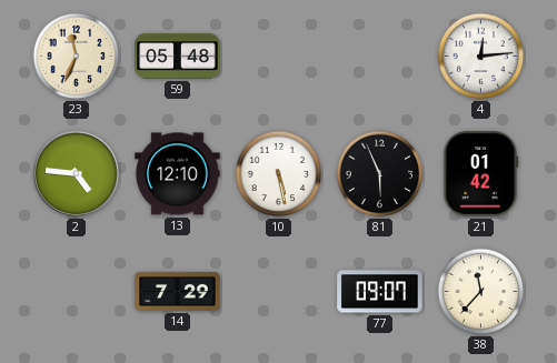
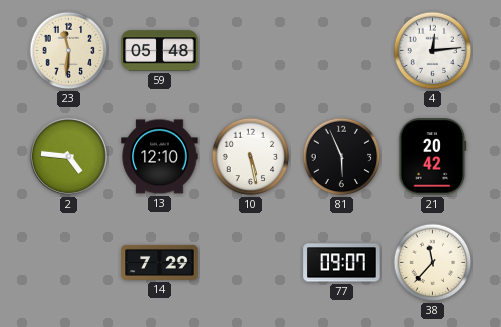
23: 11:34 -> 11:31
21: 01:42 -> 20:42
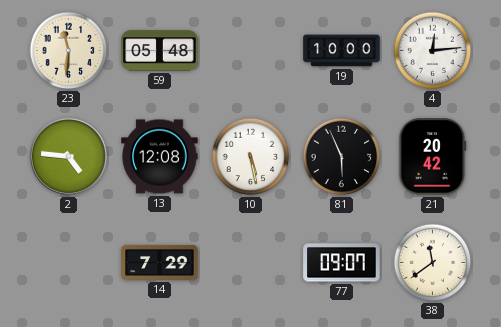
19: none -> 10:00
13: 12:10 -> 12:08
38: 11:37 -> 11:39
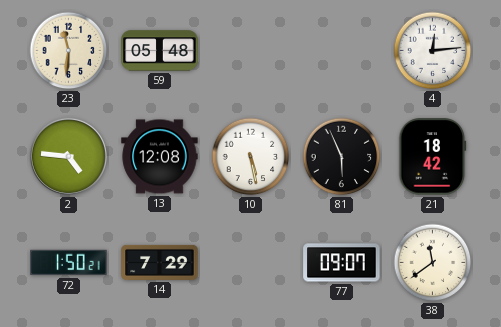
19: 10:00 -> none
21: 20:42 -> 18:42
72: none -> 1:50
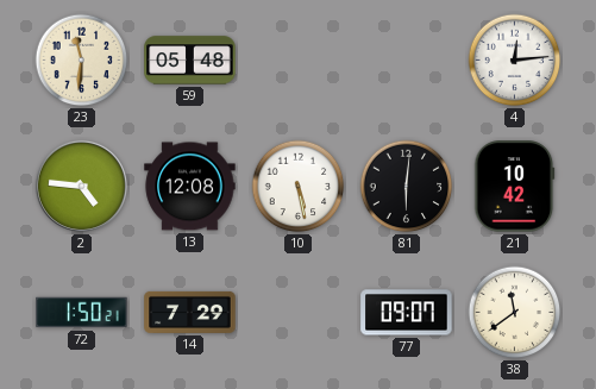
81: 5:56 -> 6:01
21: 18:42 -> 10:42
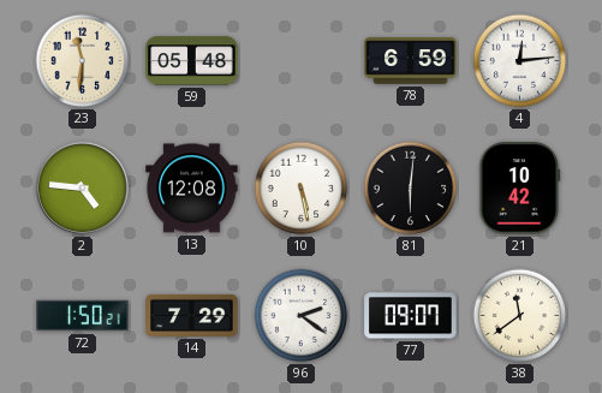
78: none -> 6:59
96: none -> 2:21
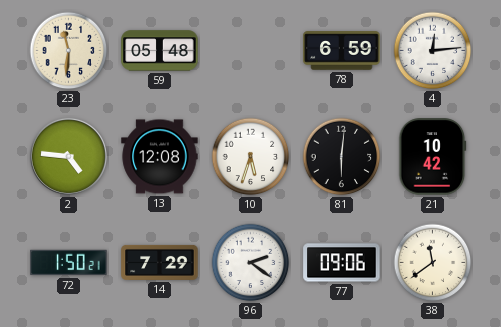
10: 5:28 -> 5:33
77: 09:07 -> 09:06
